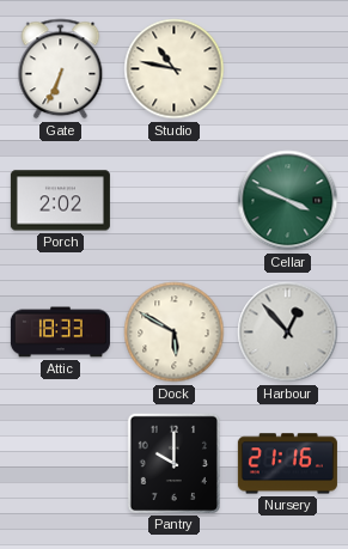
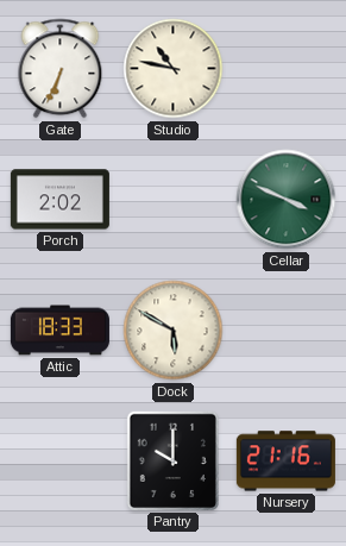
Harbour: 12:53 -> none
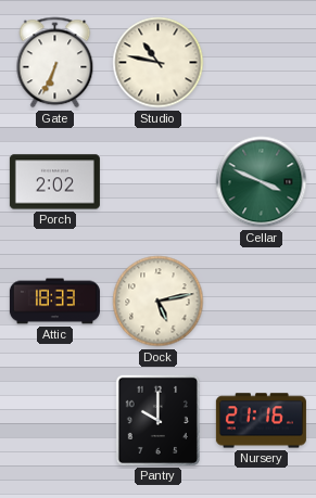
Dock: 5:50 -> 5:13
